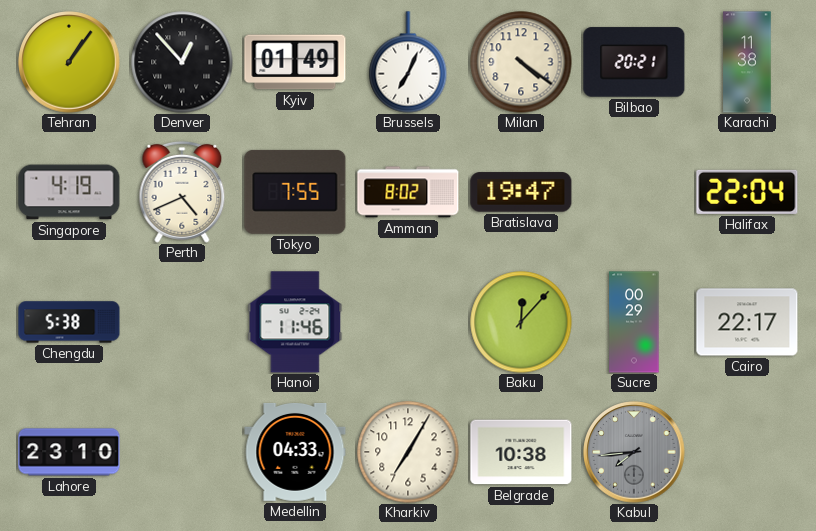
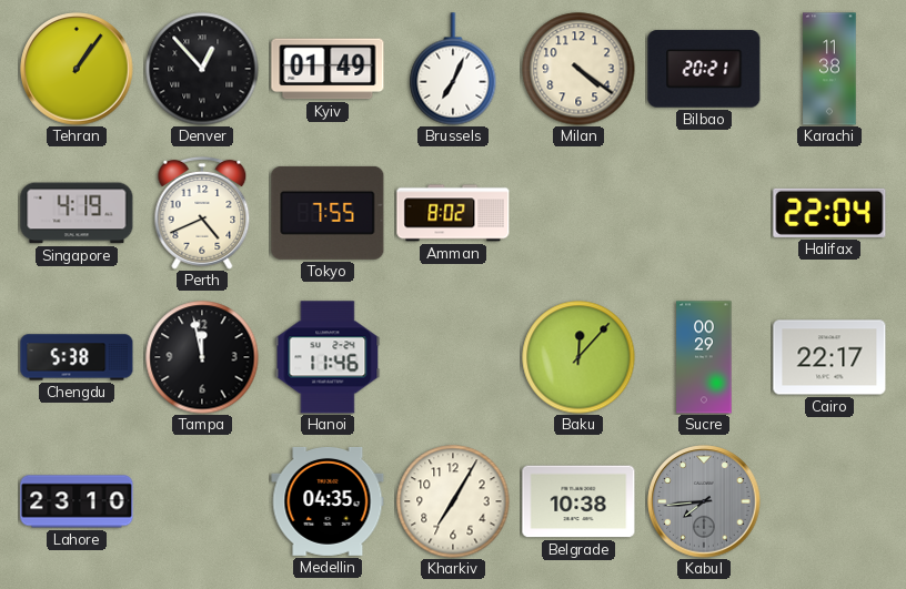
Bratislava: 19:47 -> none
Tampa: none -> 11:58
Medellin: 04:33 -> 04:35
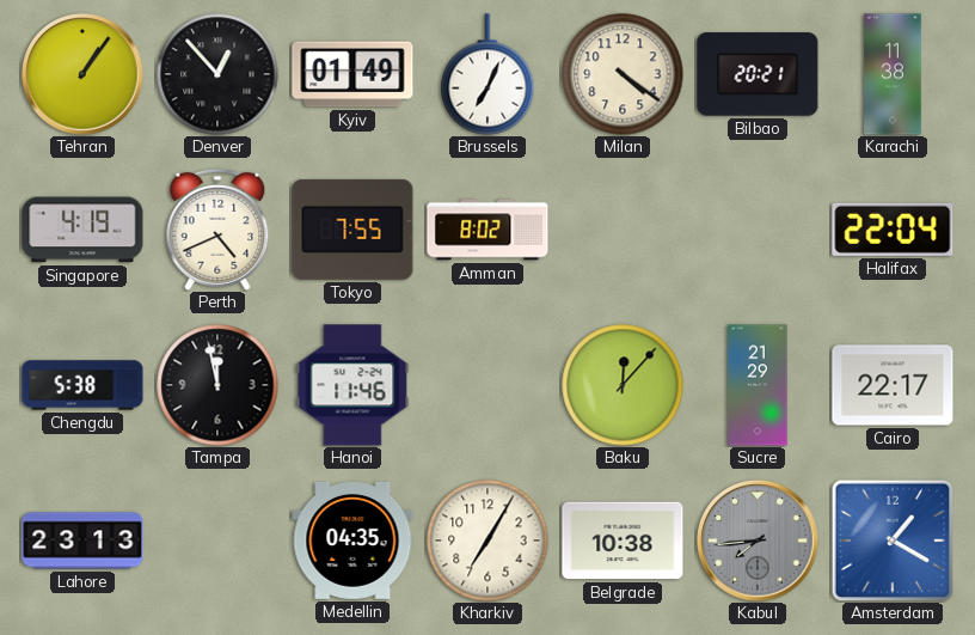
Sucre: 00:29 -> 21:29
Lahore: 23:10 -> 23:13
Amsterdam: none -> 1:20
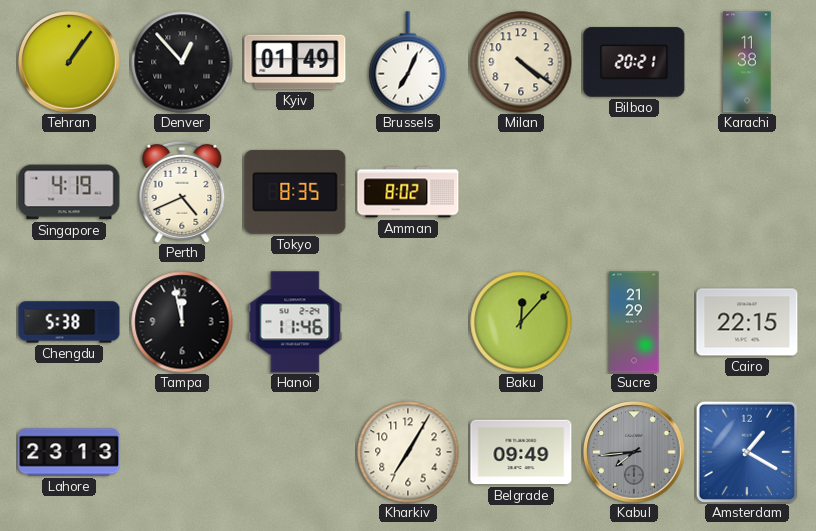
Tokyo: 7:55 -> 8:35
Halifax: 22:04 -> none
Cairo: 22:17 -> 22:15
Medellin: 04:35 -> none
Belgrade: 10:38 -> 09:49
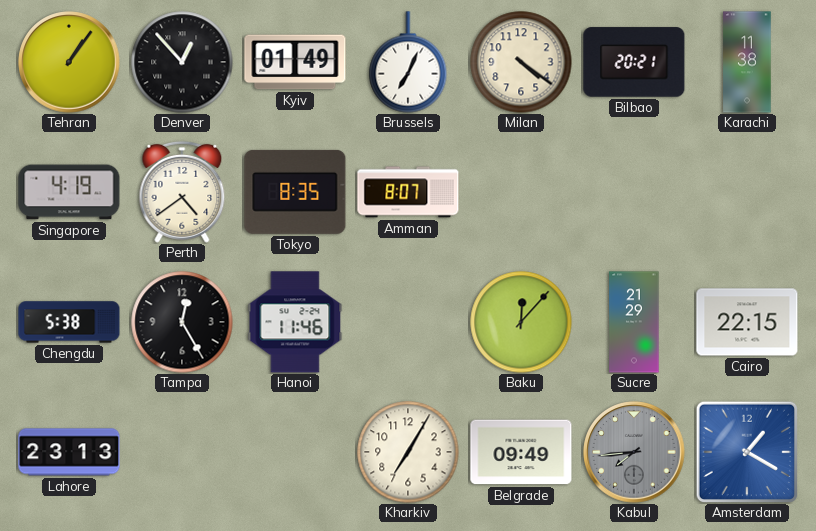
Perth: 4:41 -> 4:39
Amman: 8:02 -> 8:07
Tampa: 11:58 -> 12:25
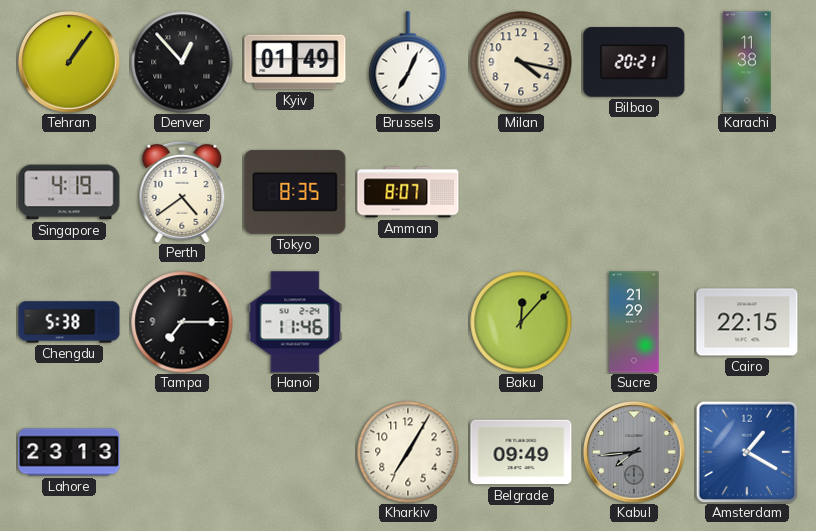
Milan: 4:21 -> 4:17
Tampa: 12:25 -> 7:15
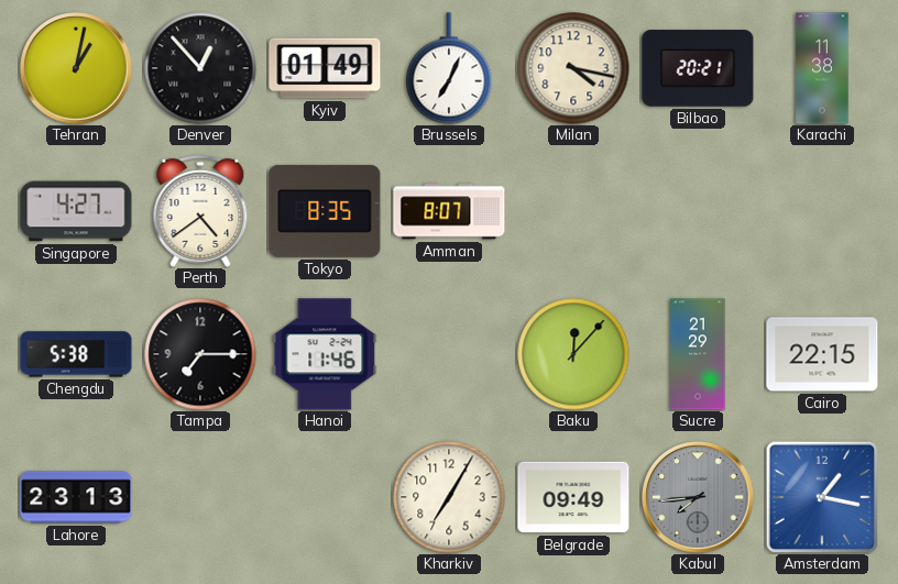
Tehran: 1:06 -> 1:02
Singapore: 4:19 -> 4:27
Amsterdam: 1:20 -> 1:17
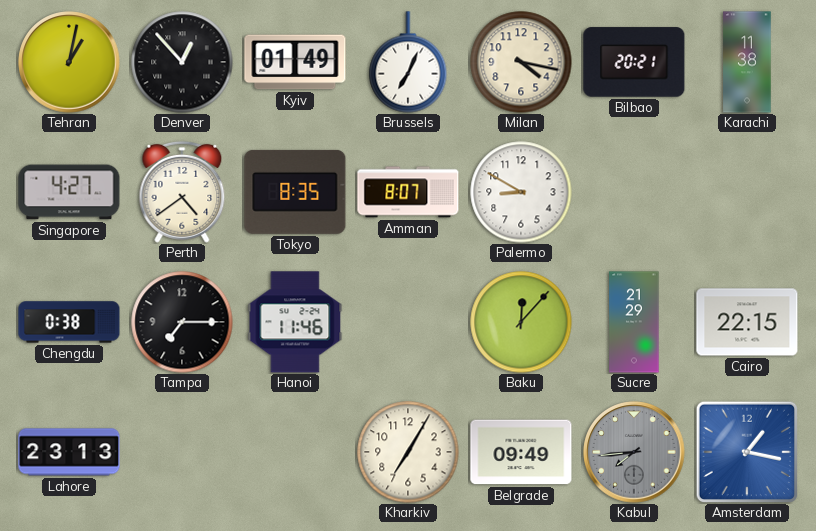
Palermo: none -> 8:50
Chengdu: 5:38 -> 0:38
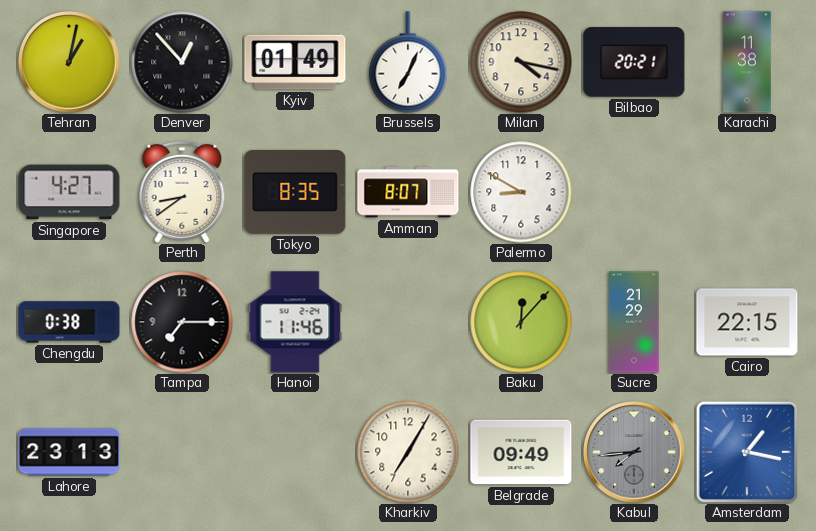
Perth: 4:39 -> 8:39
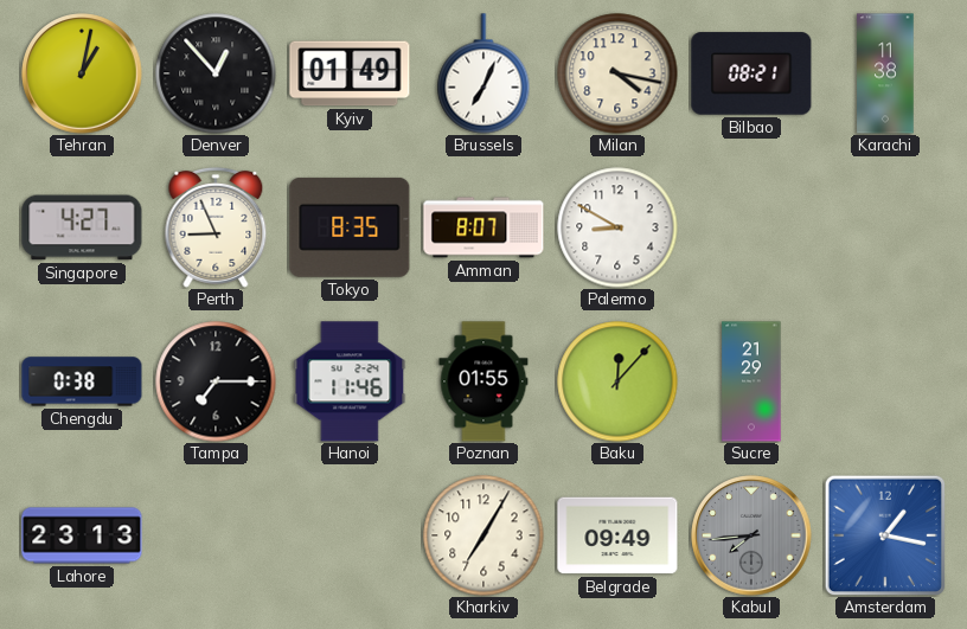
Bilbao: 20:21 -> 08:21
Perth: 8:39 -> 8:56
Poznan: none -> 01:55
Cairo: 22:15 -> none
